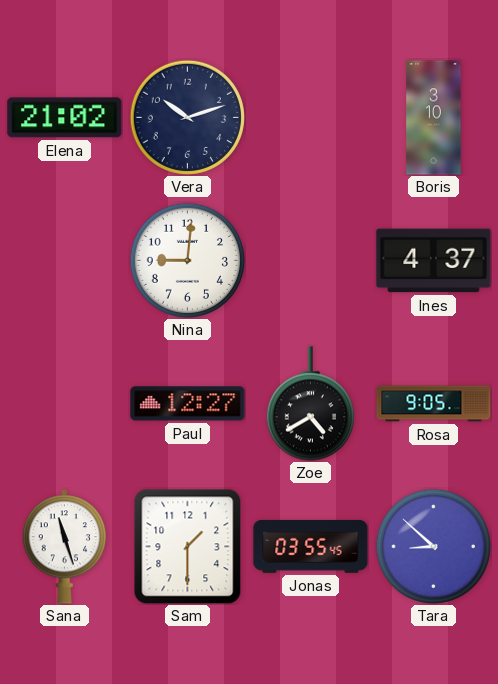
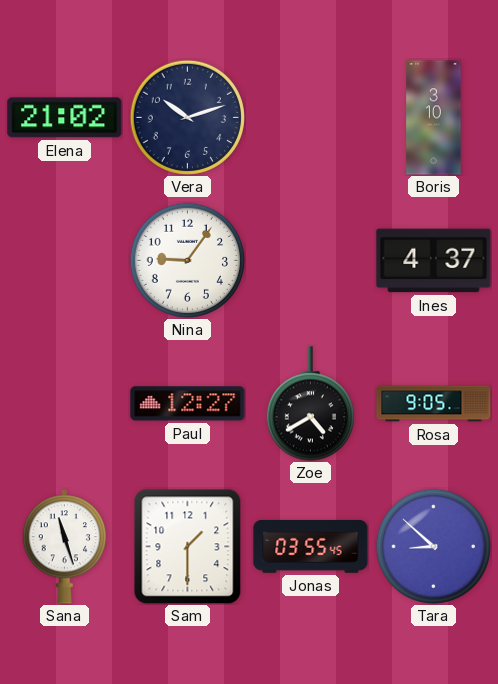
Nina: 9:01 -> 9:06
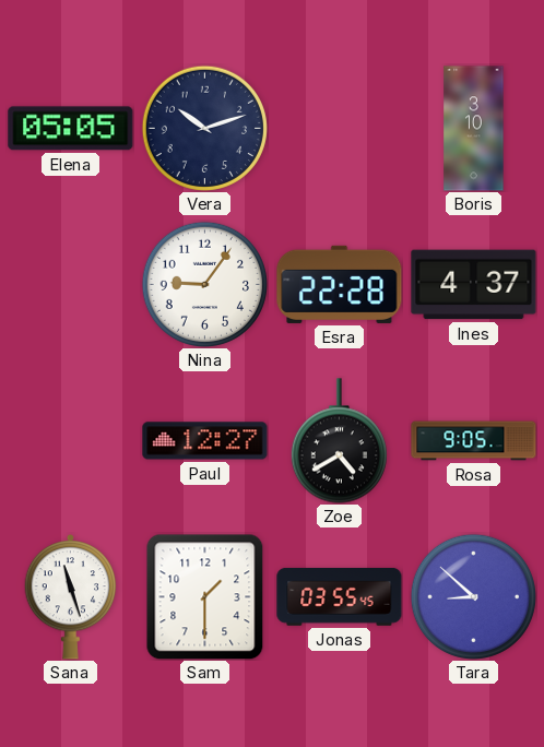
Elena: 21:02 -> 05:05
Esra: none -> 22:28
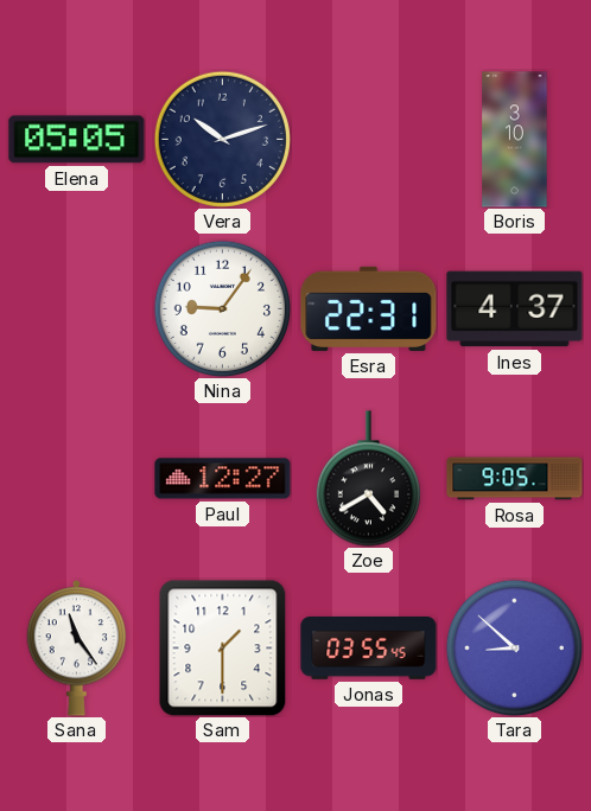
Esra: 22:28 -> 22:31
Sana: 11:27 -> 11:24
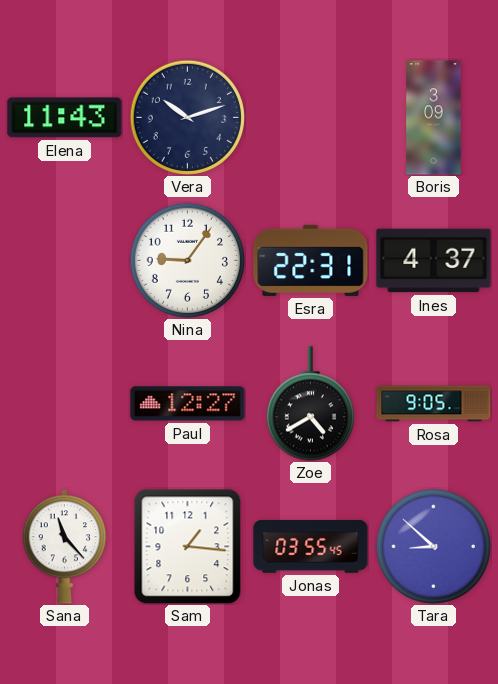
Elena: 05:05 -> 11:43
Boris: 3:10 -> 3:09
Sana: 11:24 -> 11:23
Sam: 1:30 -> 1:16
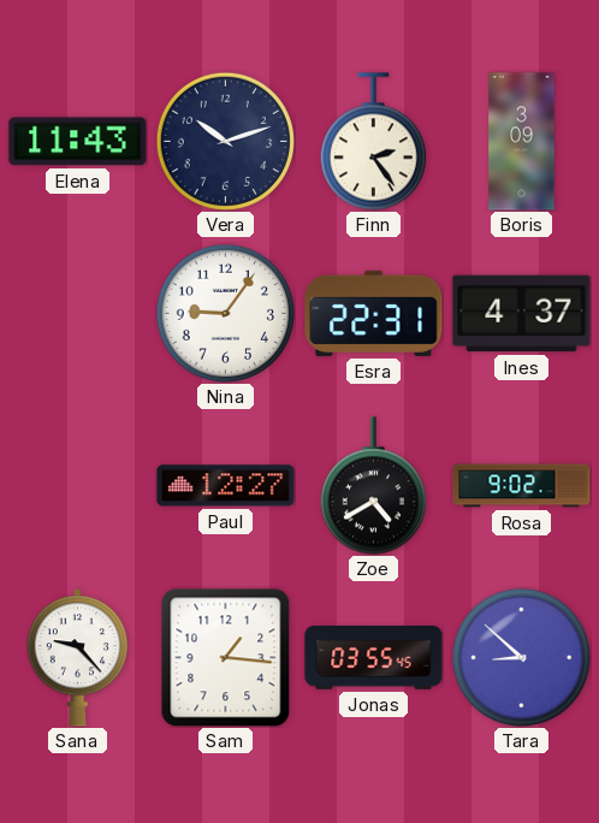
Finn: none -> 2:24
Rosa: 9:05 -> 9:02
Sana: 11:23 -> 9:23
